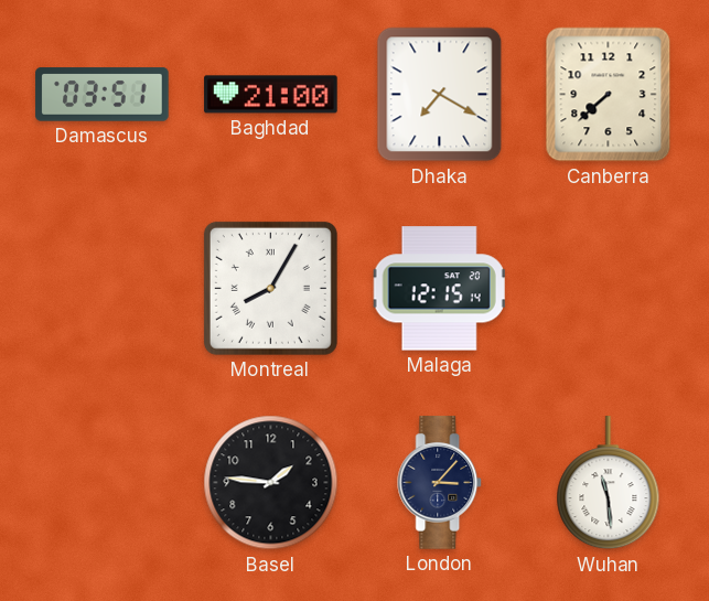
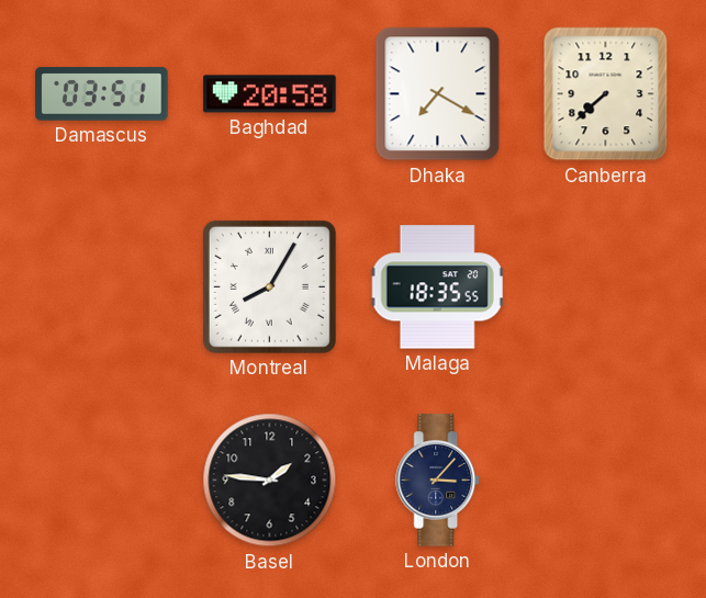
Baghdad: 21:00 -> 20:58
Malaga: 12:15 -> 18:35
Wuhan: 11:29 -> none
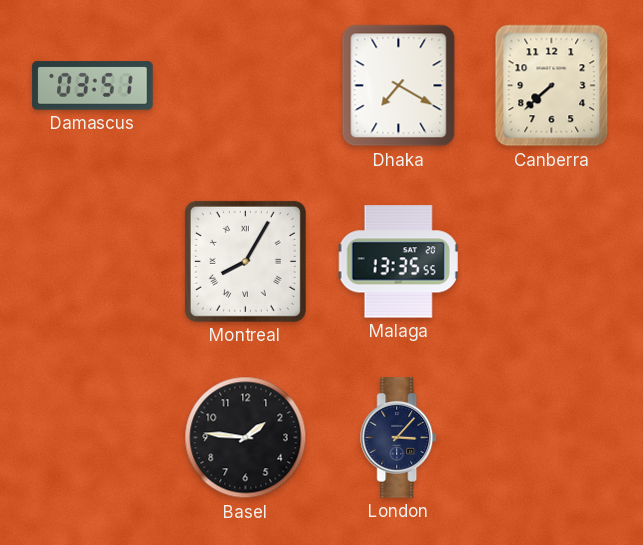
Baghdad: 20:58 -> none
Malaga: 18:35 -> 13:35
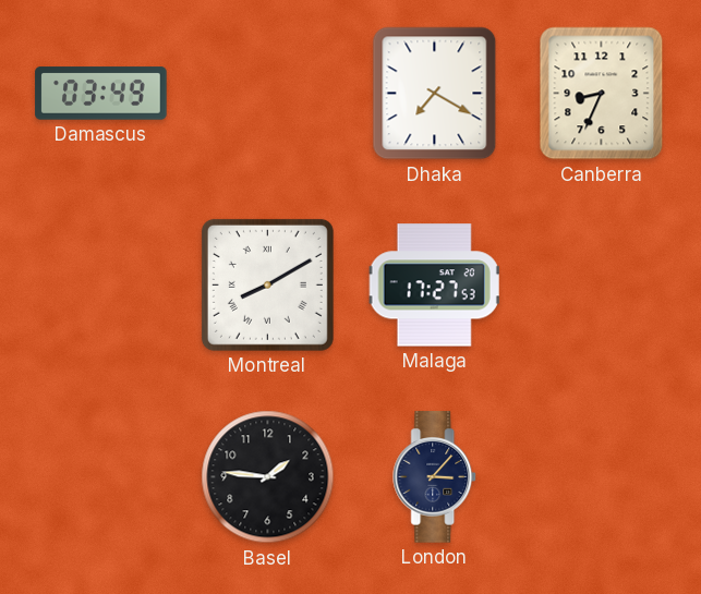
Damascus: 03:51 -> 03:49
Canberra: 7:38 -> 8:34
Montreal: 8:05 -> 8:10
Malaga: 13:35 -> 17:27
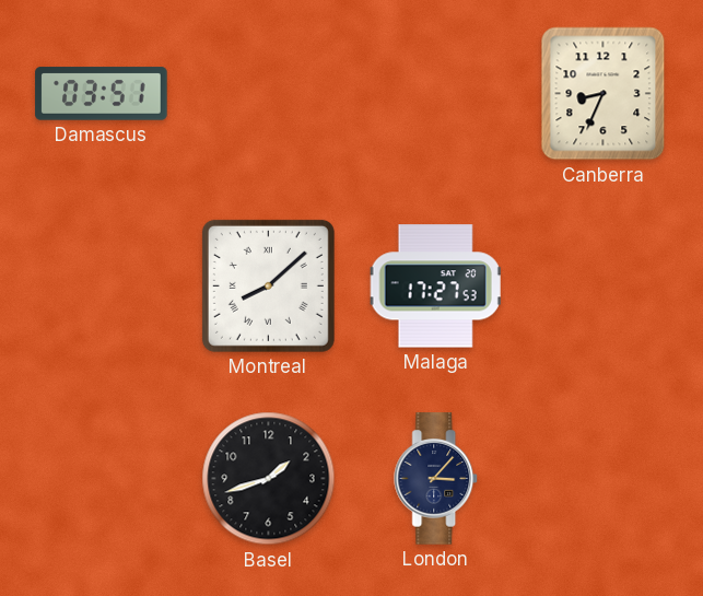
Damascus: 03:49 -> 03:51
Dhaka: 7:20 -> none
Montreal: 8:10 -> 8:08
Basel: 1:46 -> 1:42
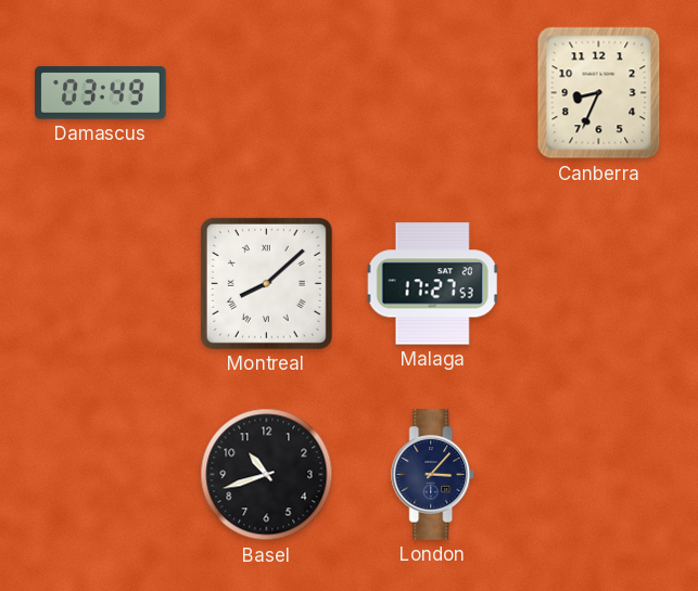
Damascus: 03:51 -> 03:49
Basel: 1:42 -> 10:42
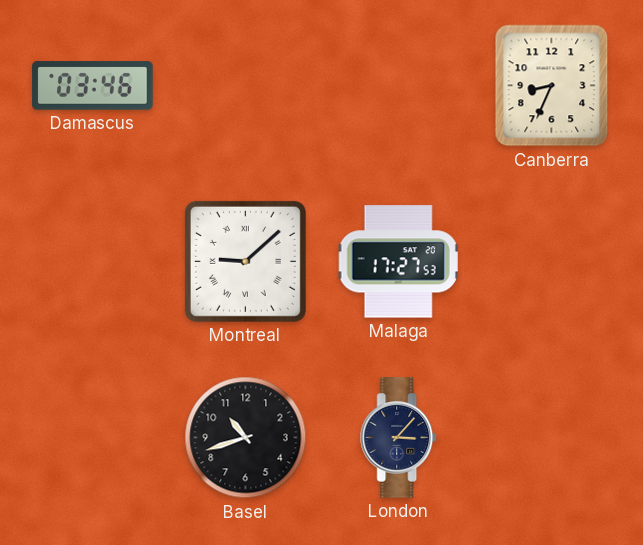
Damascus: 03:49 -> 03:46
Montreal: 8:08 -> 9:08
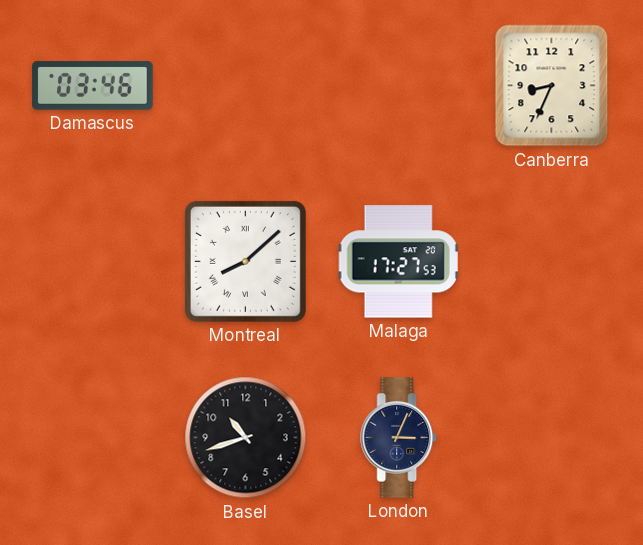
Montreal: 9:08 -> 8:08
London: 3:07 -> 3:04
